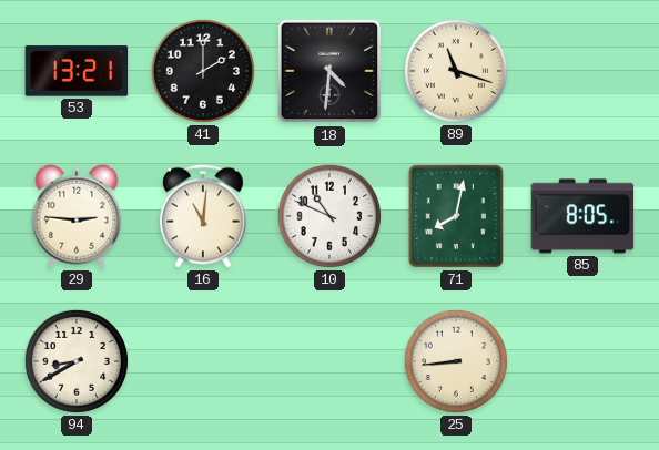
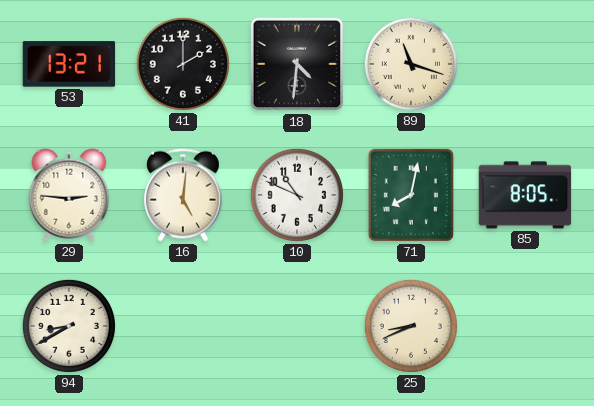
16: 11:01 -> 5:01
25: 8:44 -> 8:41
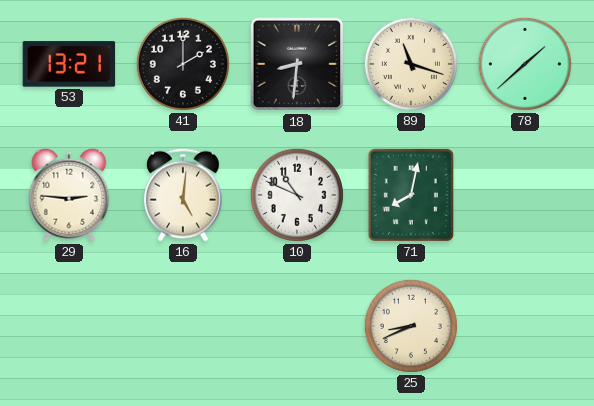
18: 4:31 -> 8:31
78: none -> 1:38
85: 8:05 -> none
94: 8:40 -> none
